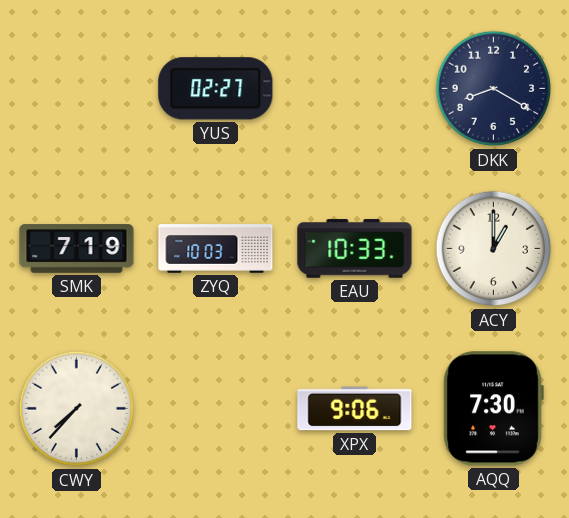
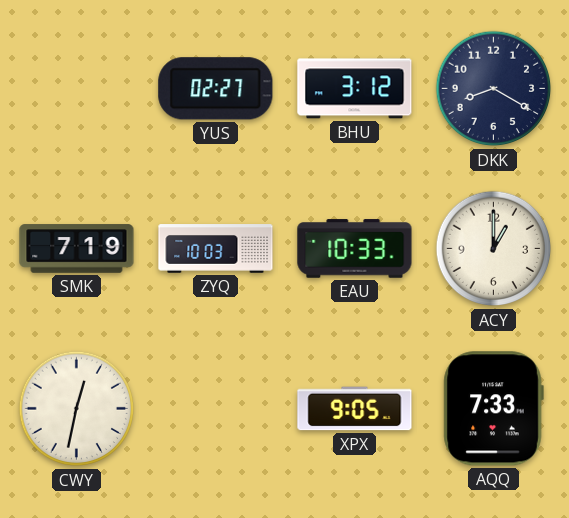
BHU: none -> 3:12
CWY: 7:37 -> 12:32
XPX: 9:06 -> 9:05
AQQ: 7:30 -> 7:33
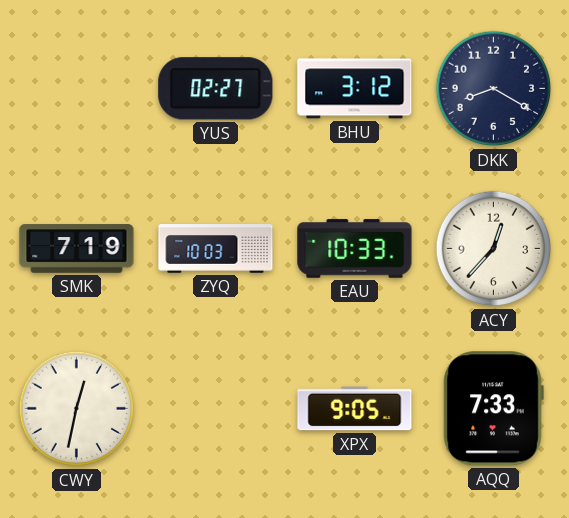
ACY: 1:00 -> 12:37
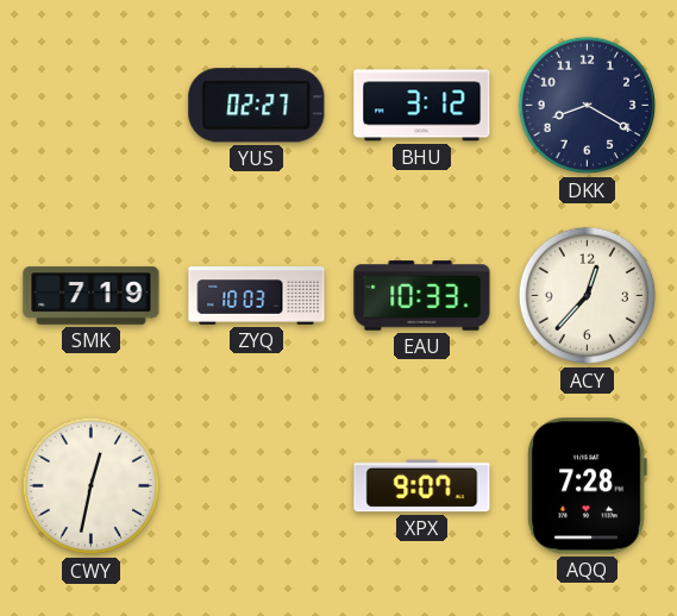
XPX: 9:05 -> 9:07
AQQ: 7:33 -> 7:28
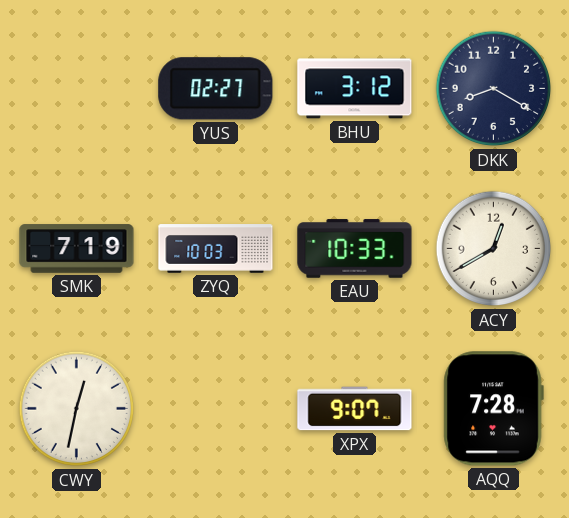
ACY: 12:37 -> 12:40
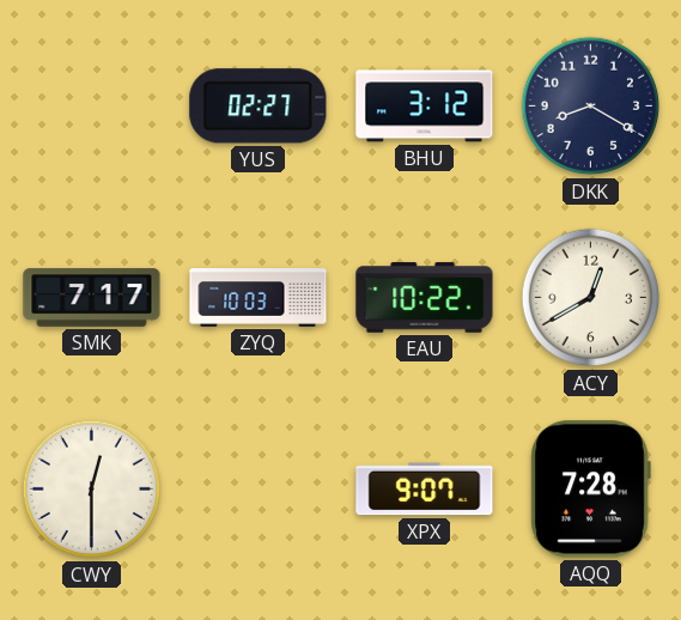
SMK: 7:19 -> 7:17
EAU: 10:33 -> 10:22
CWY: 12:32 -> 12:30
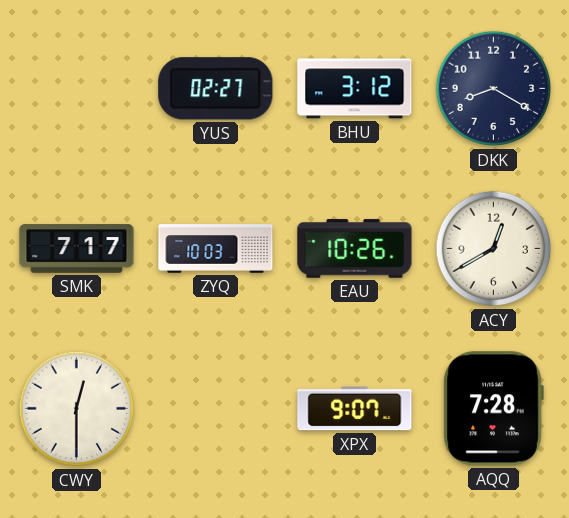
EAU: 10:22 -> 10:26
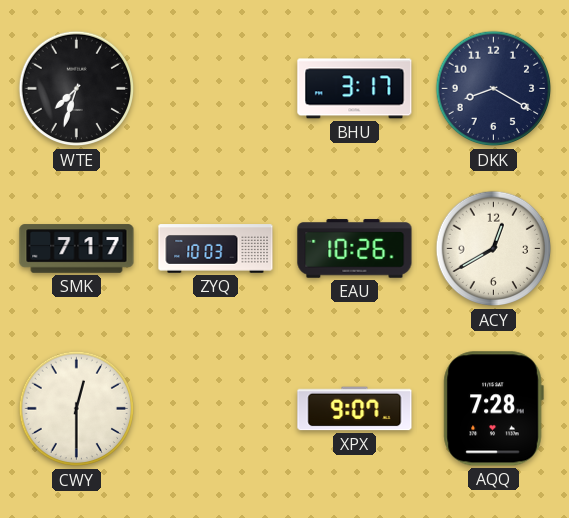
WTE: none -> 7:33
YUS: 02:27 -> none
BHU: 3:12 -> 3:17
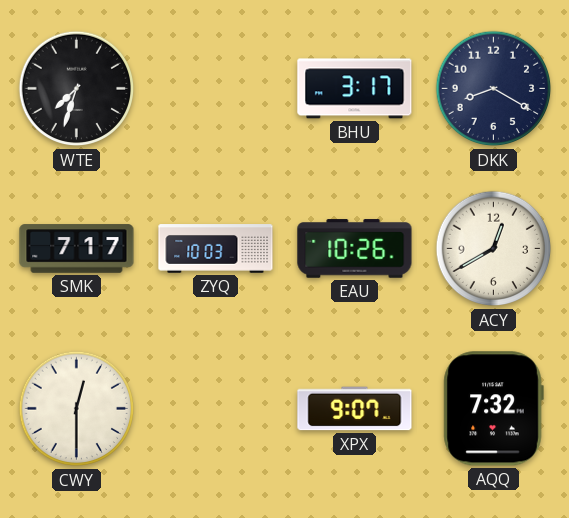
AQQ: 7:28 -> 7:32
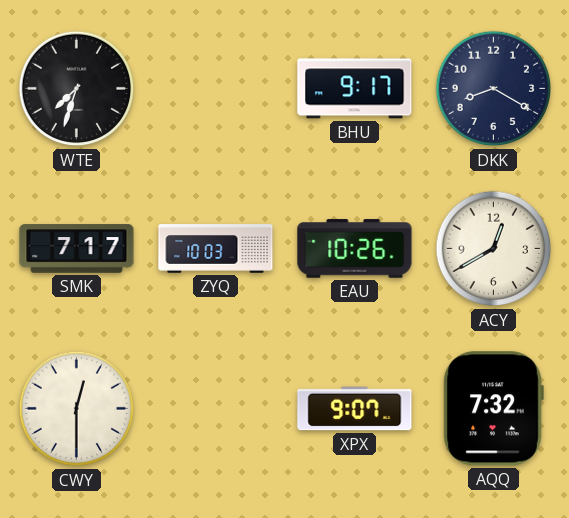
BHU: 3:17 -> 9:17
